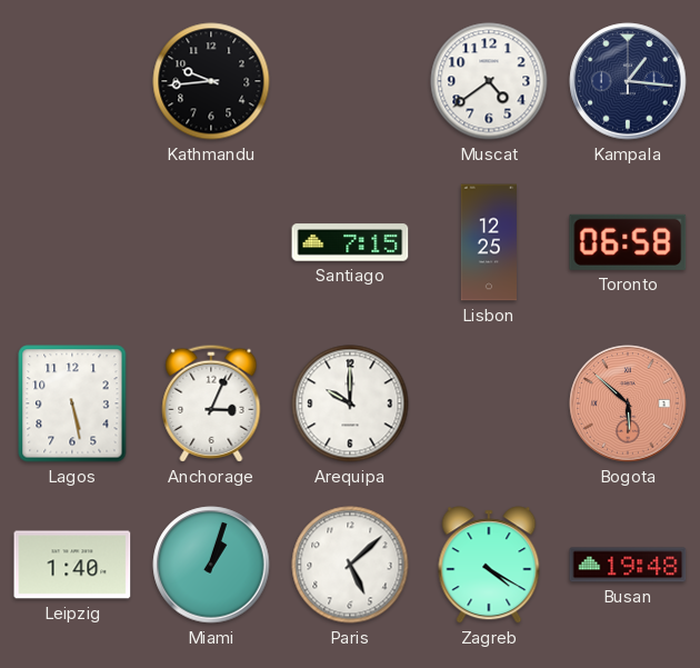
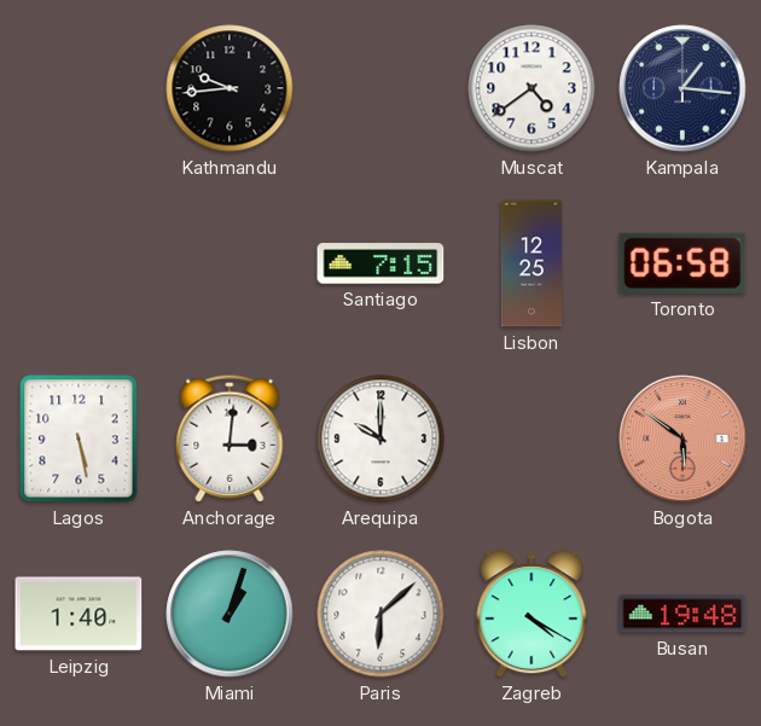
Anchorage: 3:04 -> 3:01
Bogota: 5:52 -> 5:51
Paris: 5:08 -> 6:08
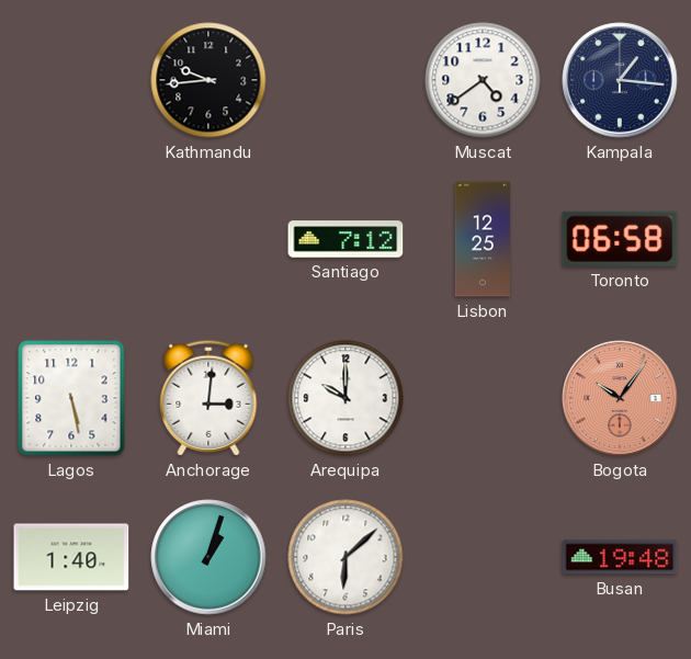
Santiago: 7:15 -> 7:12
Bogota: 5:51 -> 10:06
Zagreb: 4:20 -> none
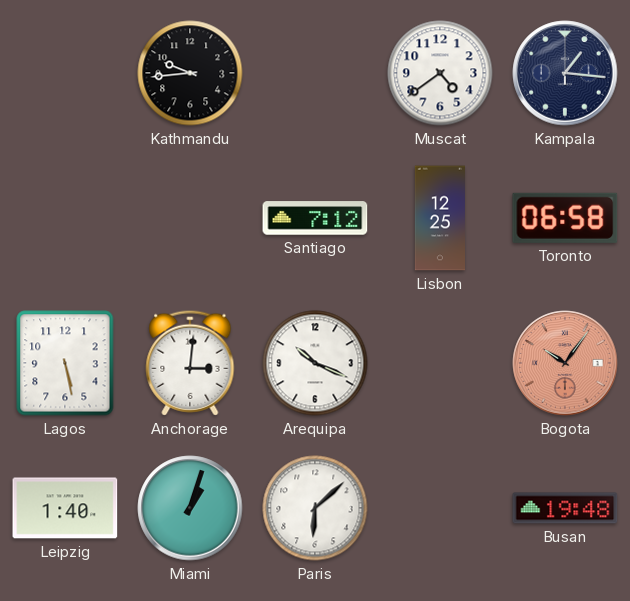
Arequipa: 10:00 -> 10:19
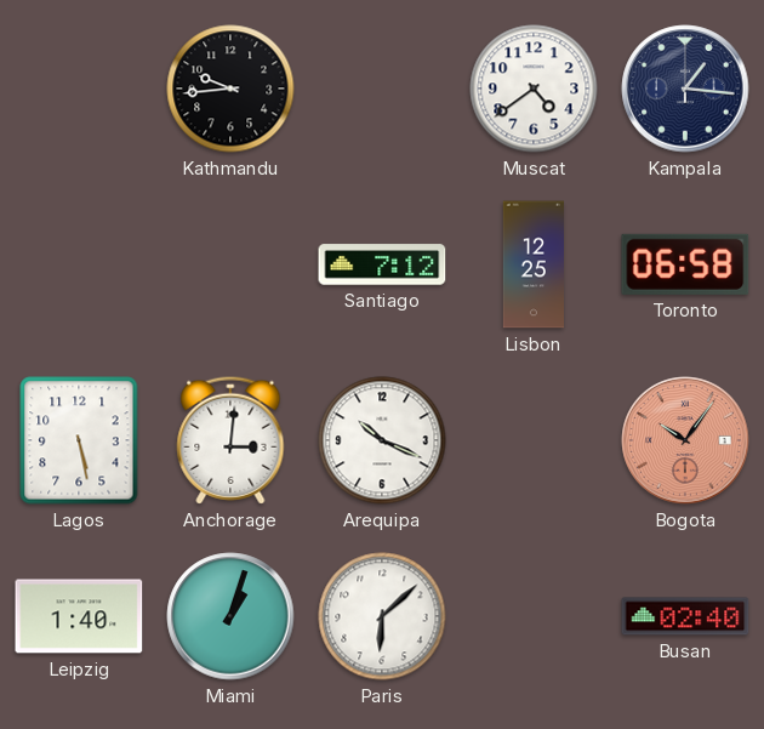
Busan: 19:48 -> 02:40
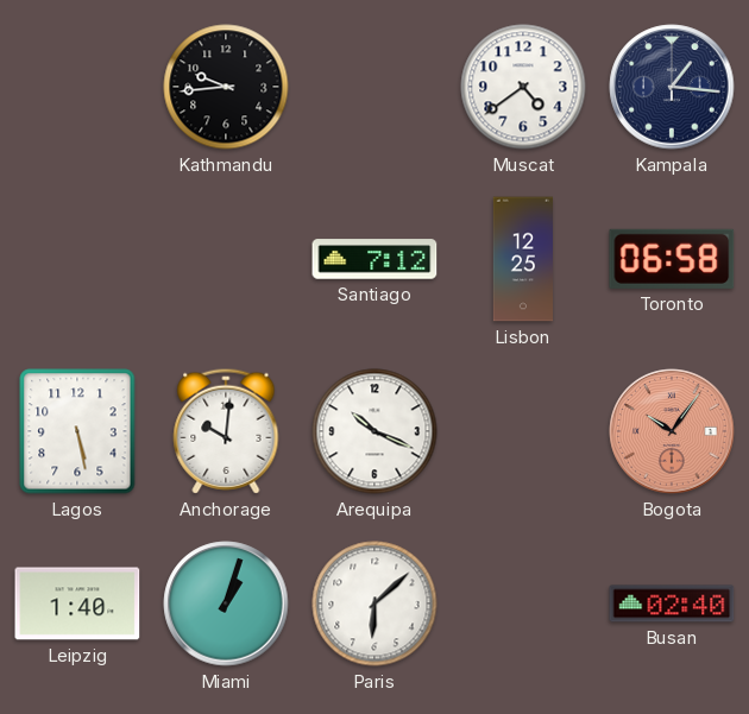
Anchorage: 3:01 -> 10:01
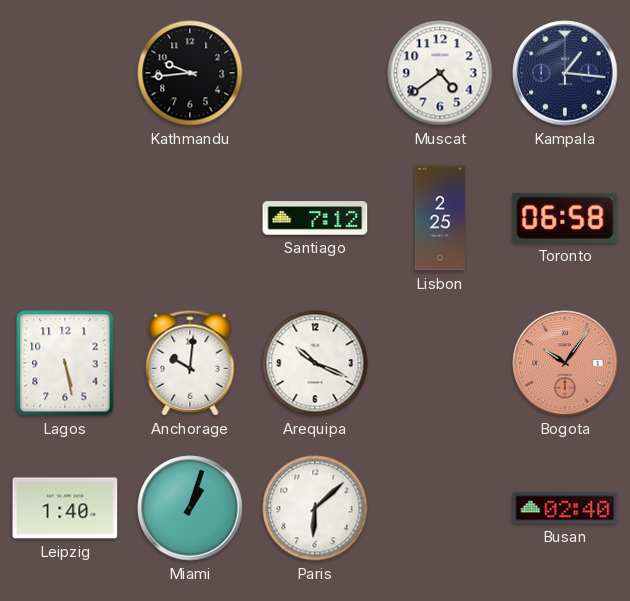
Lisbon: 12:25 -> 2:25
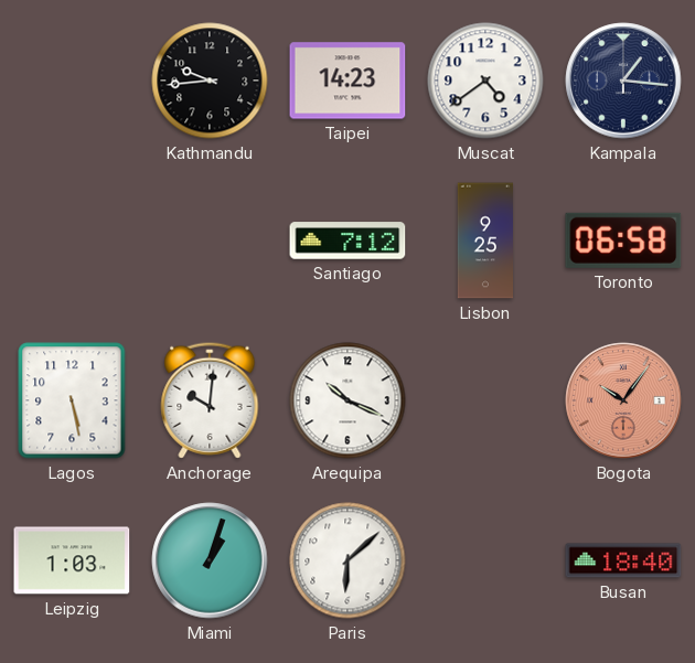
Taipei: none -> 14:23
Lisbon: 2:25 -> 9:25
Leipzig: 1:40 -> 1:03
Busan: 02:40 -> 18:40
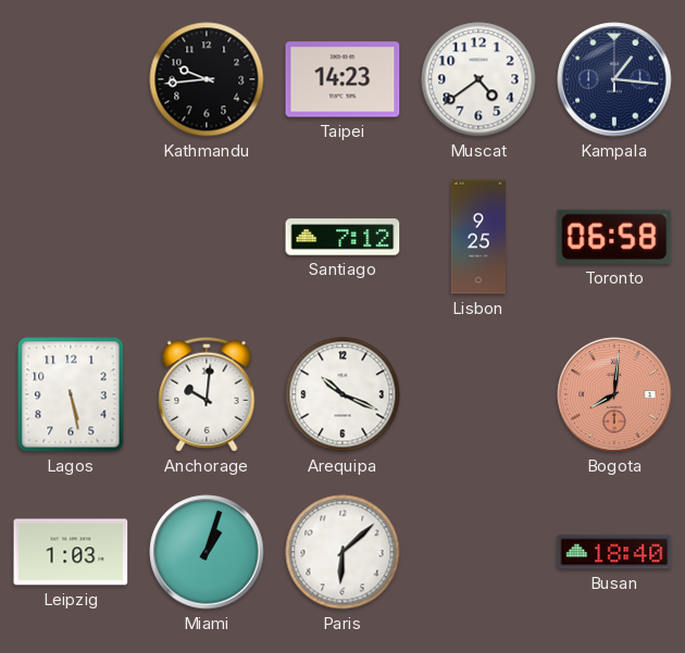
Bogota: 10:06 -> 8:01
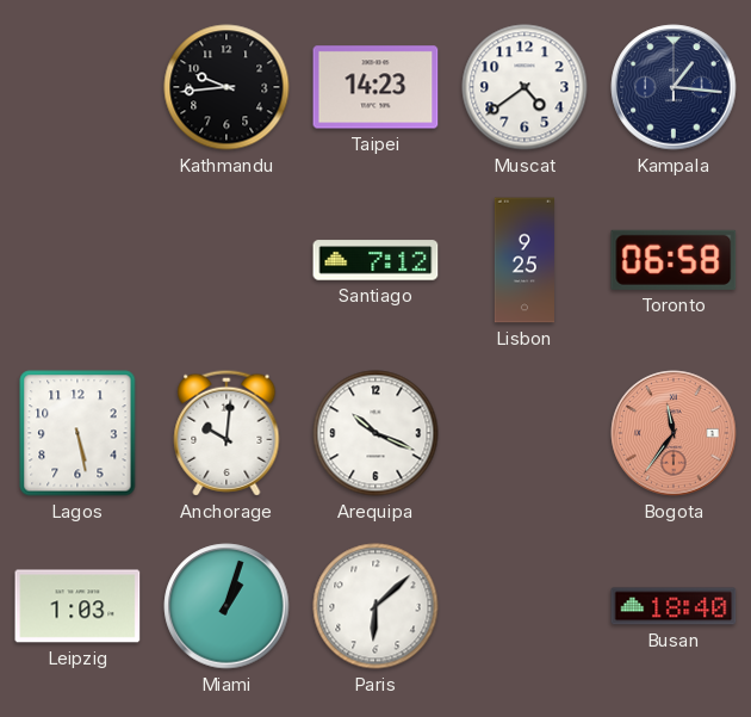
Bogota: 8:01 -> 11:36
